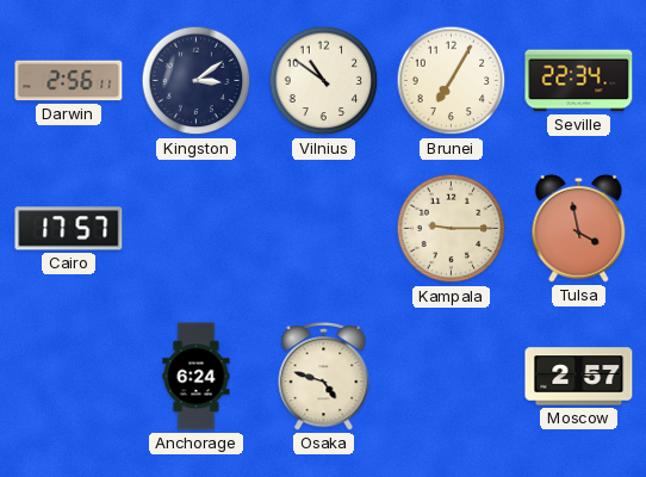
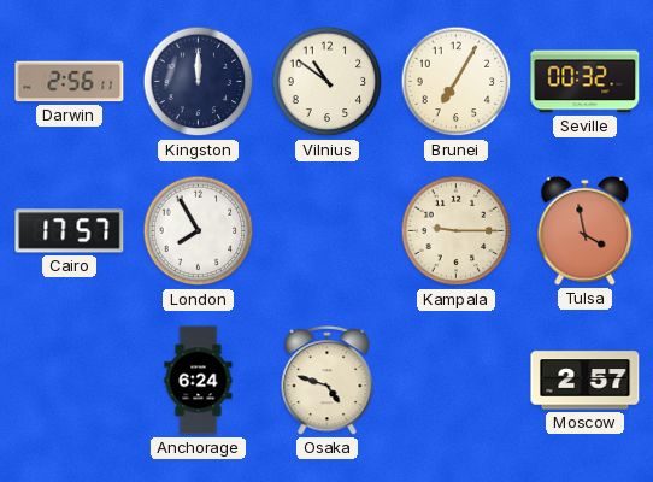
Kingston: 3:09 -> 12:00
Seville: 22:34 -> 00:32
London: none -> 7:55
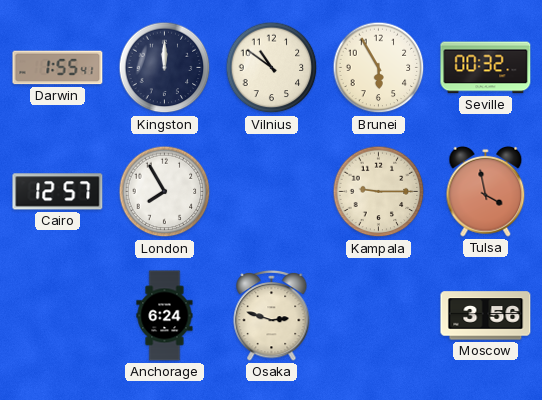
Darwin: 2:56 -> 1:55
Brunei: 7:05 -> 5:55
Cairo: 17:57 -> 12:57
Osaka: 4:48 -> 2:48
Moscow: 2:57 -> 3:56
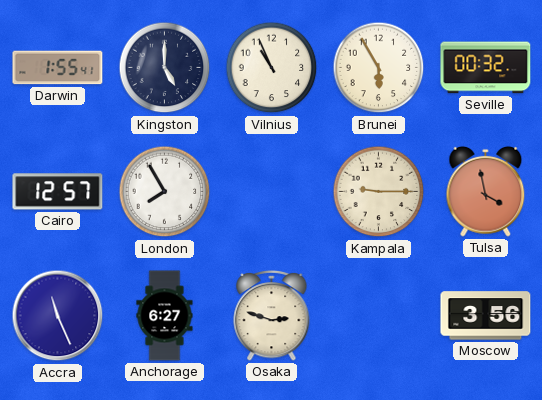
Kingston: 12:00 -> 5:00
Vilnius: 10:51 -> 10:56
Accra: none -> 11:26
Anchorage: 6:24 -> 6:27
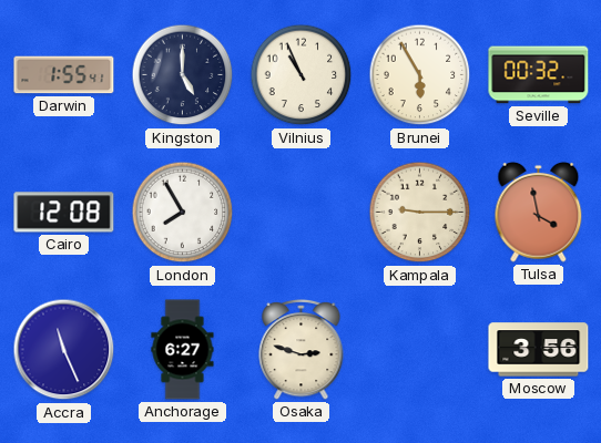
Cairo: 12:57 -> 12:08
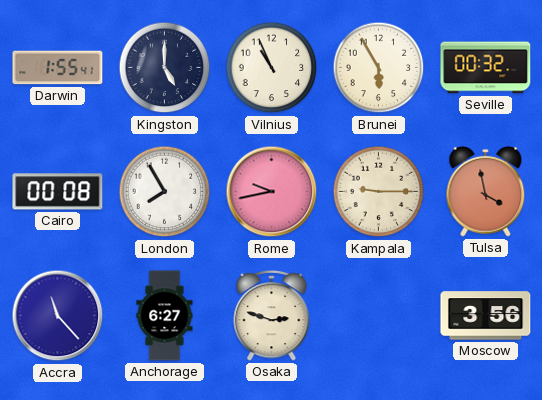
Cairo: 12:08 -> 00:08
Rome: none -> 9:43
Accra: 11:26 -> 11:23
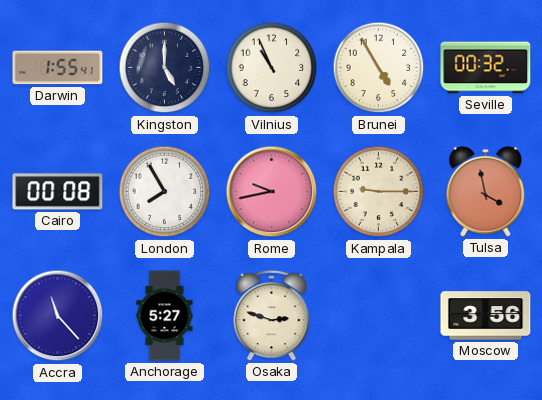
Brunei: 5:55 -> 4:55
Anchorage: 6:27 -> 5:27
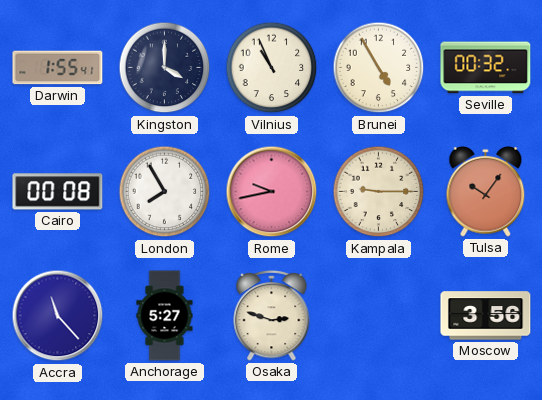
Kingston: 5:00 -> 4:00
Tulsa: 3:58 -> 10:06
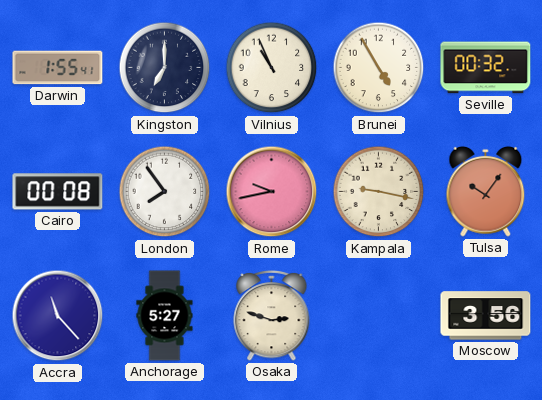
Kingston: 4:00 -> 7:00
London: 7:55 -> 7:54
Kampala: 9:15 -> 9:17
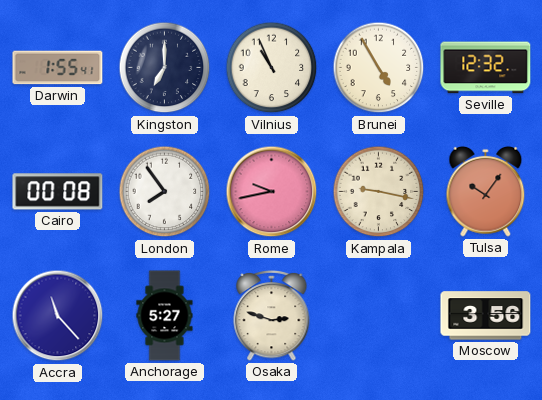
Seville: 00:32 -> 12:32
